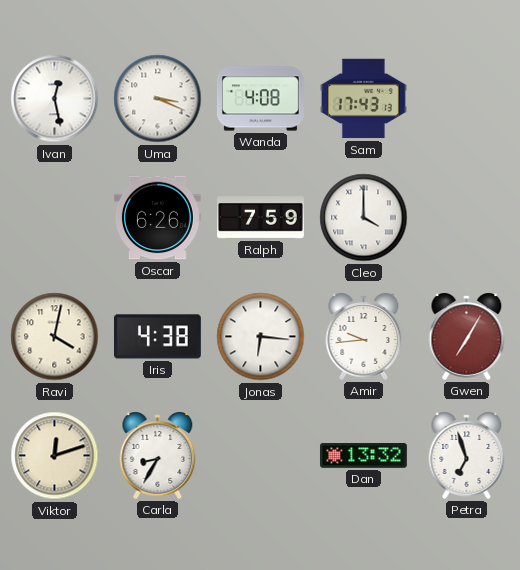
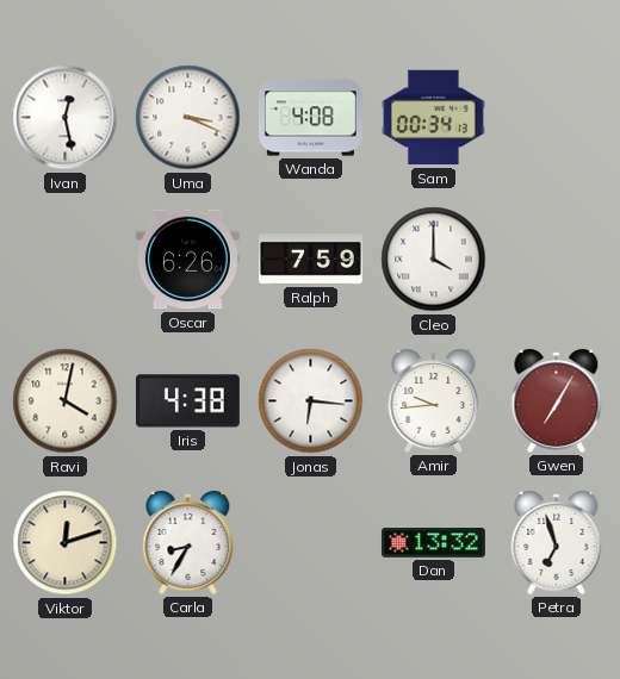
Sam: 17:43 -> 00:34
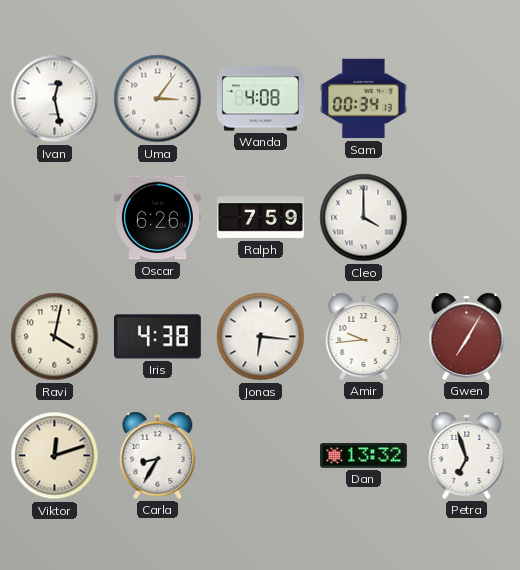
Uma: 3:19 -> 3:06
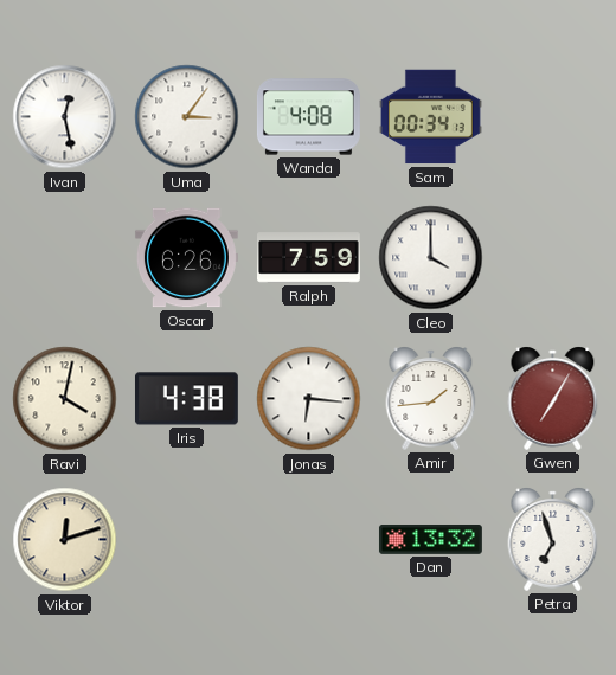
Amir: 9:44 -> 1:44
Carla: 8:35 -> none
